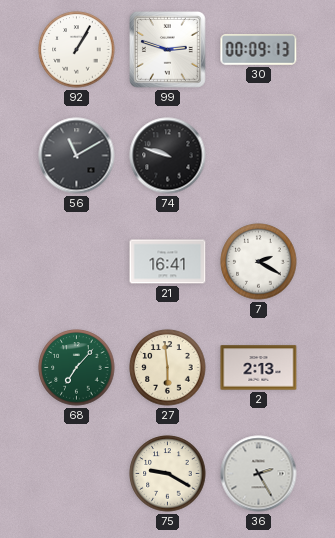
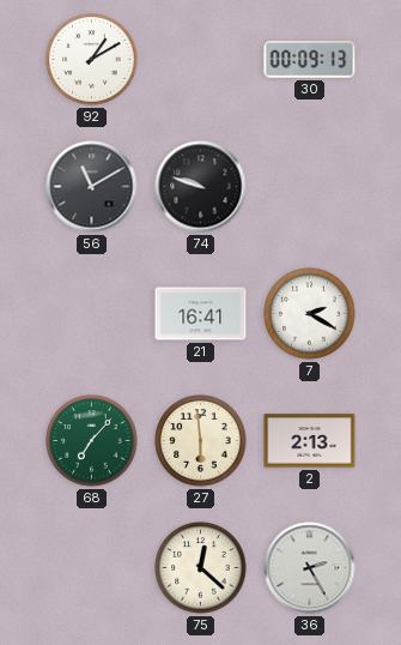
92: 1:05 -> 1:10
99: 2:48 -> none
75: 9:20 -> 12:22
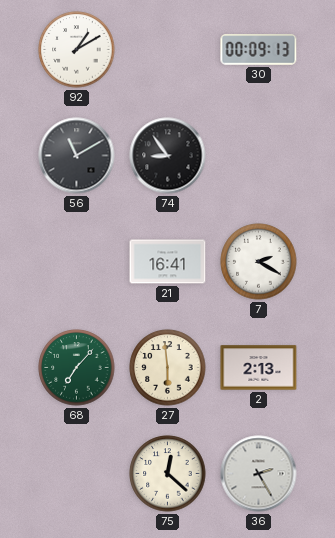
74: 9:48 -> 8:54
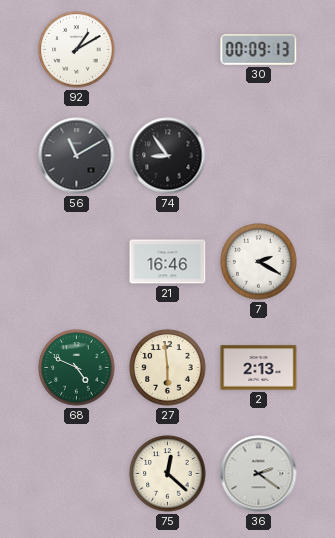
21: 16:41 -> 16:46
68: 7:07 -> 4:49
36: 2:25 -> 2:21
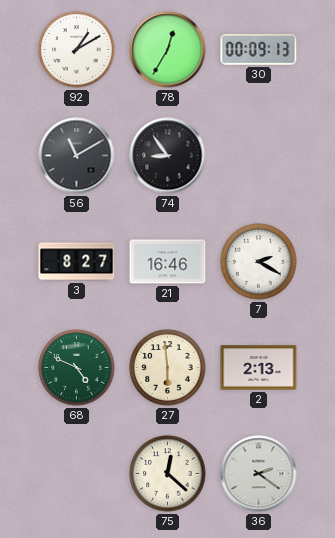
78: none -> 12:35
3: none -> 8:27
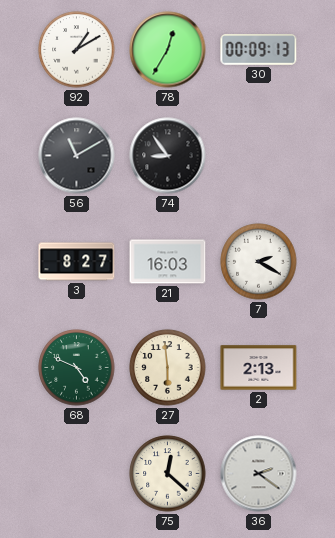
21: 16:46 -> 16:03
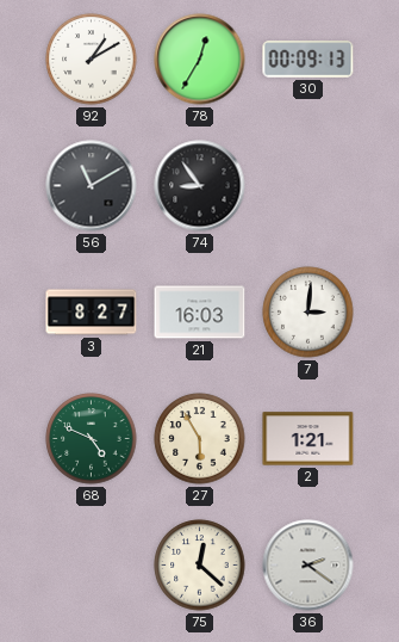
7: 2:20 -> 3:01
27: 5:59 -> 5:55
2: 2:13 -> 1:21
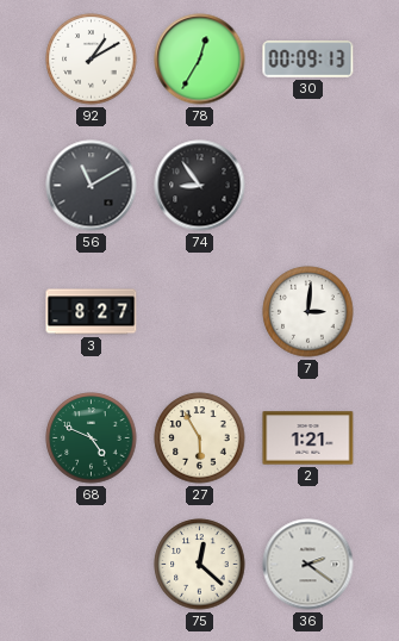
21: 16:03 -> none
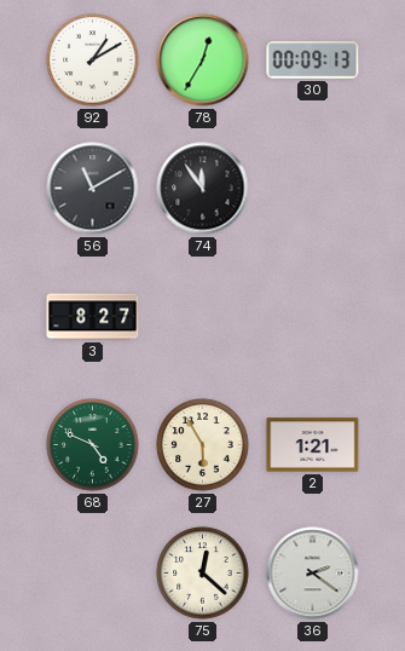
74: 8:54 -> 11:54
7: 3:01 -> none
